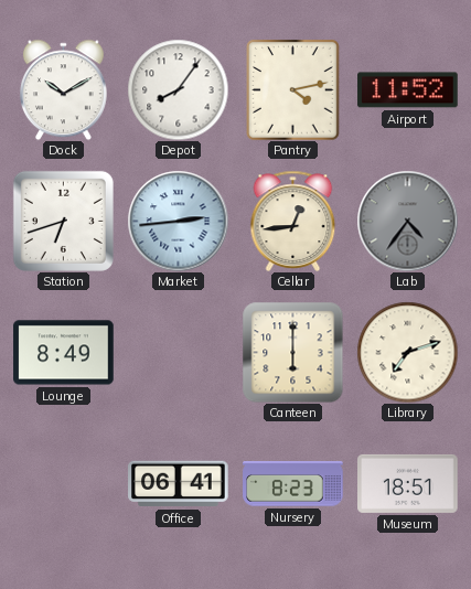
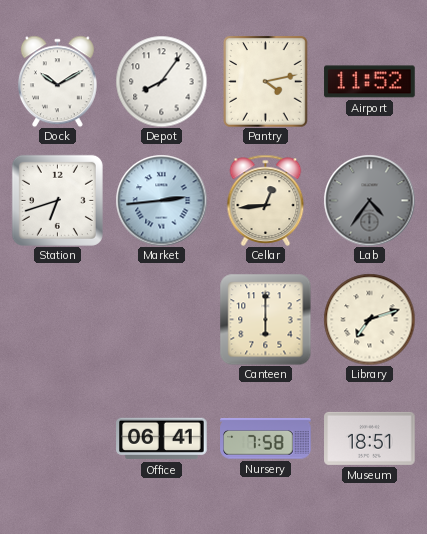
Lounge: 8:49 -> none
Nursery: 8:23 -> 7:58
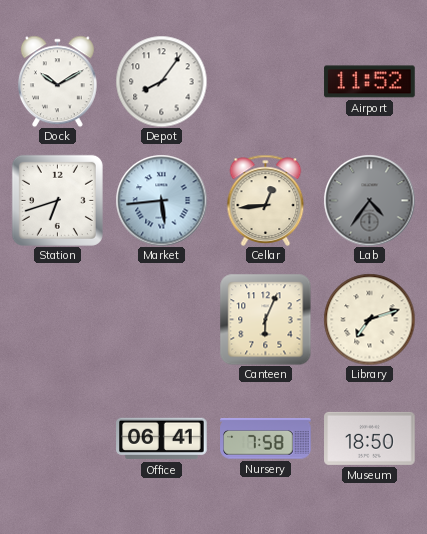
Pantry: 4:13 -> none
Market: 2:44 -> 5:44
Canteen: 6:00 -> 6:04
Museum: 18:51 -> 18:50
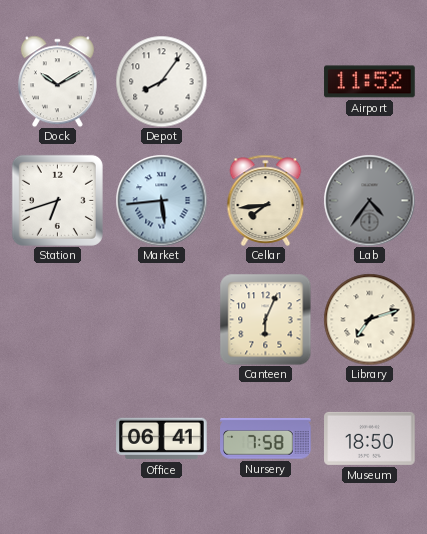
Cellar: 12:44 -> 7:44
